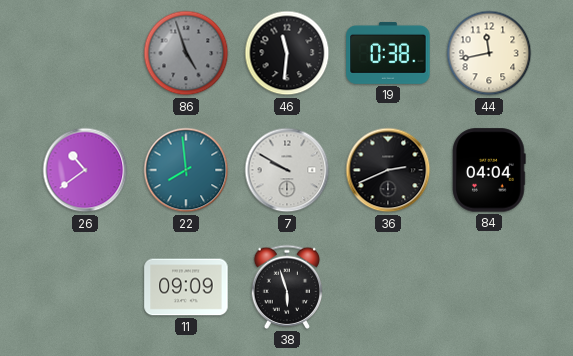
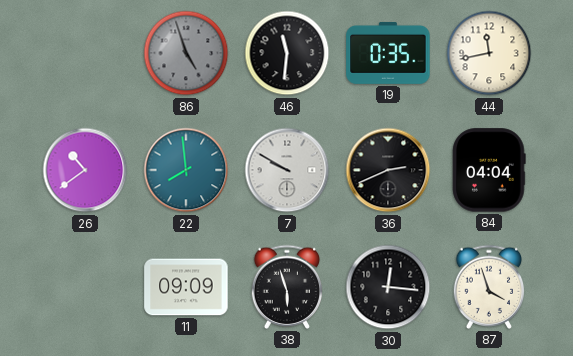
19: 0:38 -> 0:35
30: none -> 12:16
87: none -> 3:57
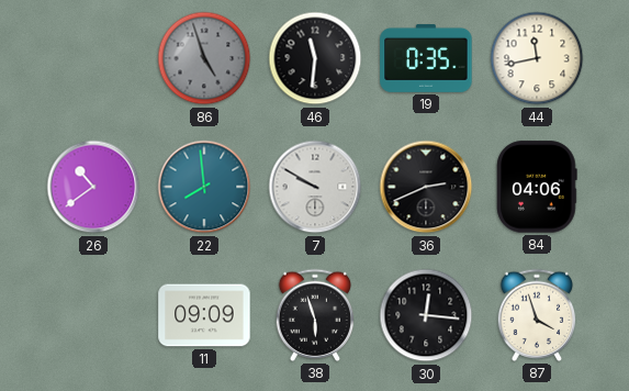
84: 04:04 -> 04:06
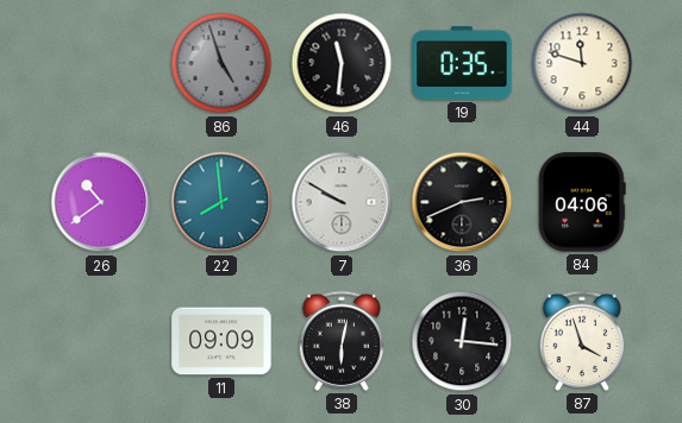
44: 11:43 -> 11:48
38: 5:57 -> 6:02
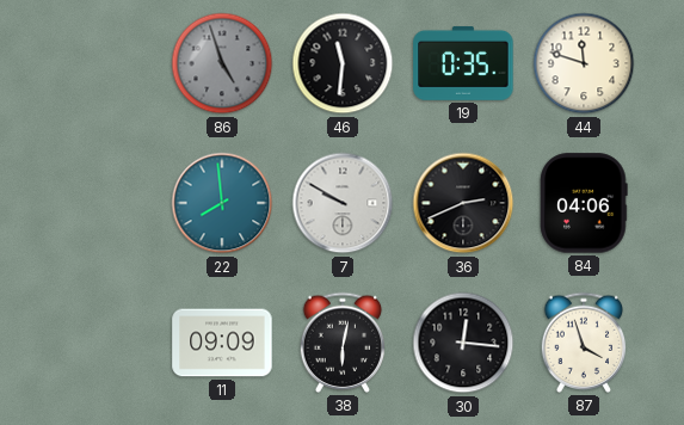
26: 10:39 -> none
